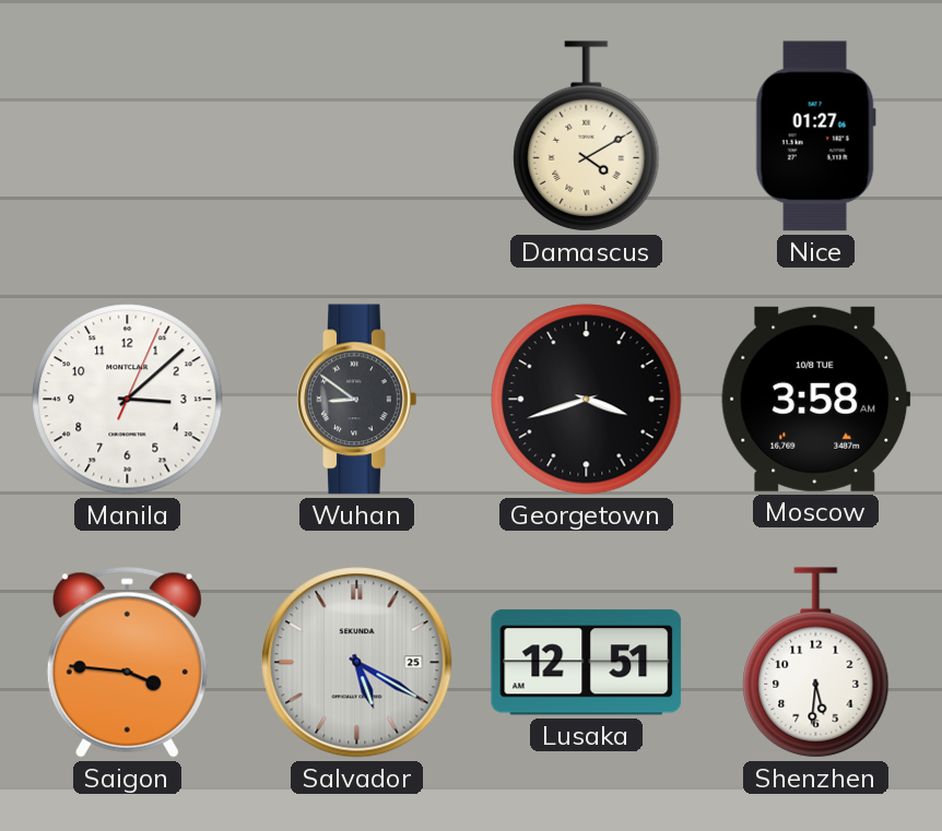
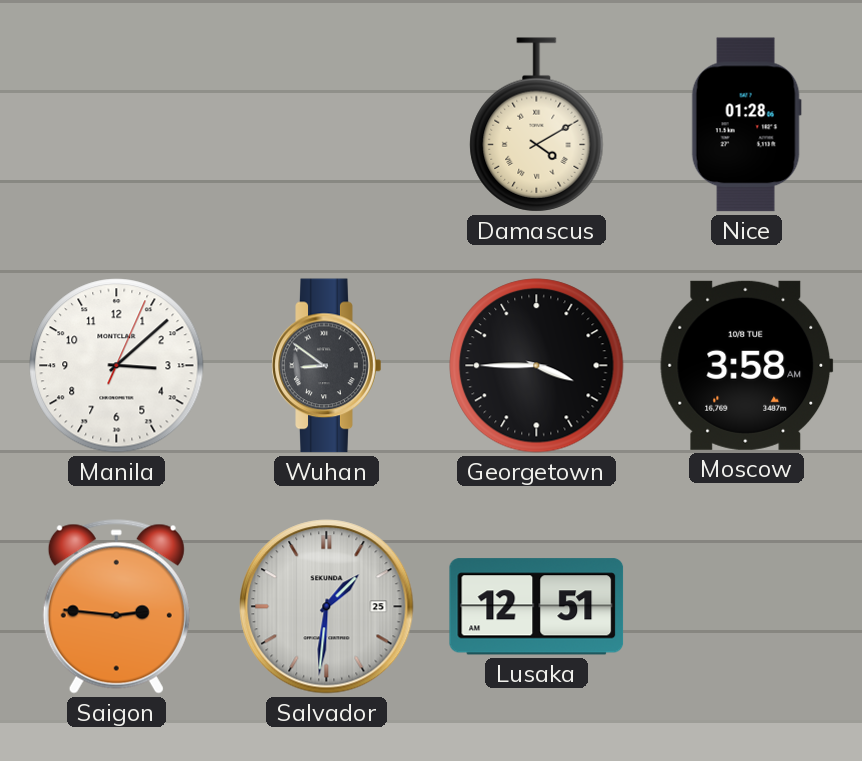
Nice: 01:27 -> 01:28
Georgetown: 3:42 -> 3:45
Saigon: 3:46 -> 2:46
Salvador: 5:20 -> 1:31
Shenzhen: 5:31 -> none
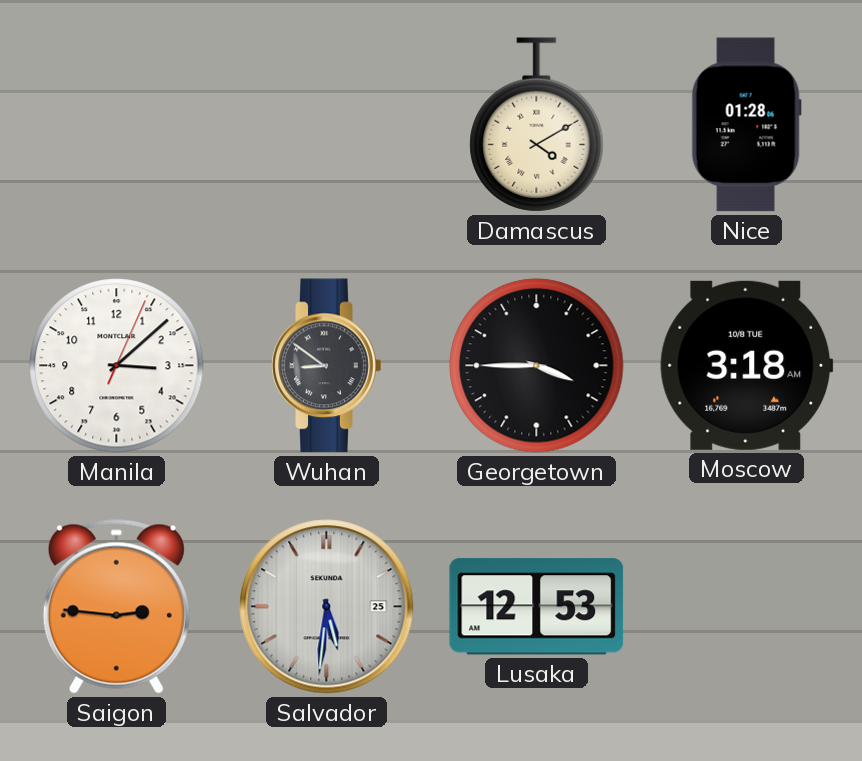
Moscow: 3:58 -> 3:18
Salvador: 1:31 -> 5:31
Lusaka: 12:51 -> 12:53
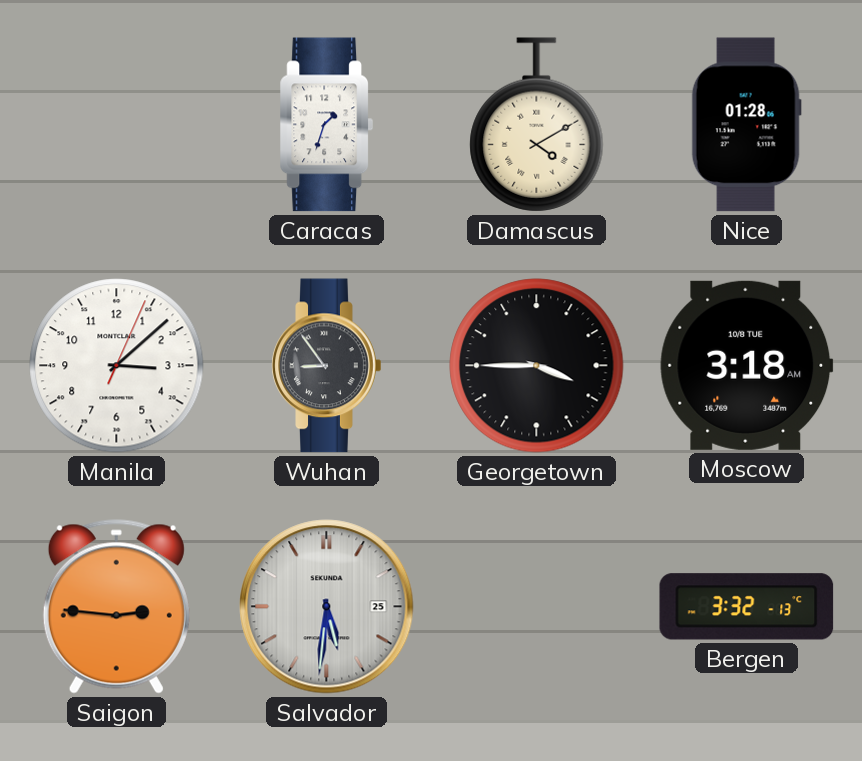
Caracas: none -> 1:33
Wuhan: 8:51 -> 8:54
Lusaka: 12:53 -> none
Bergen: none -> 3:32
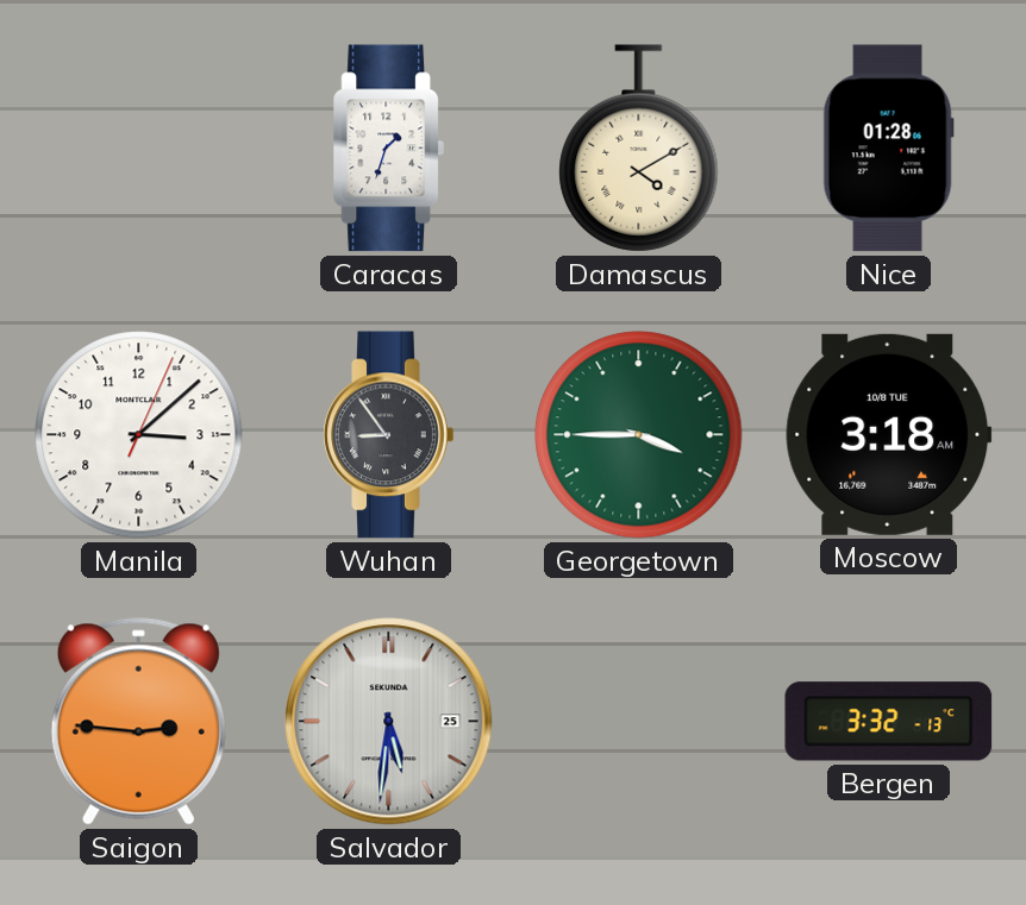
Georgetown dial: black -> green
